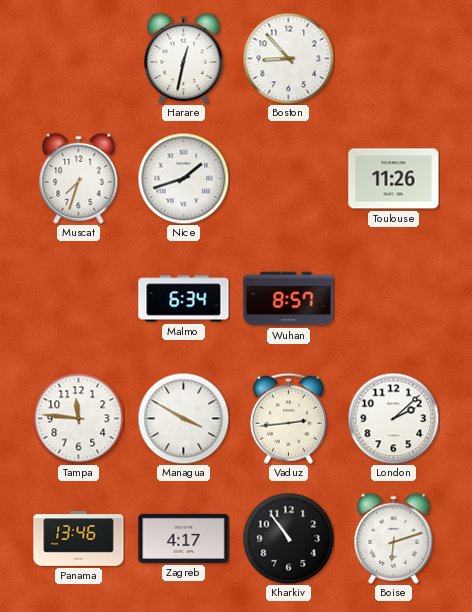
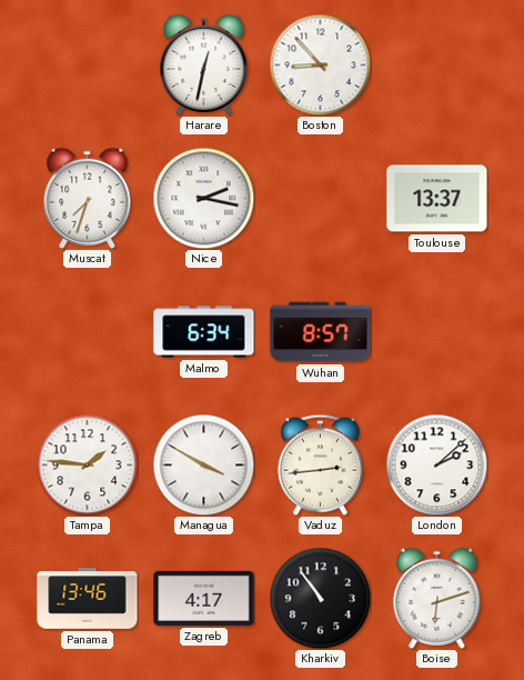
Nice: 1:42 -> 2:17
Toulouse: 11:26 -> 13:37
Tampa: 11:46 -> 1:46
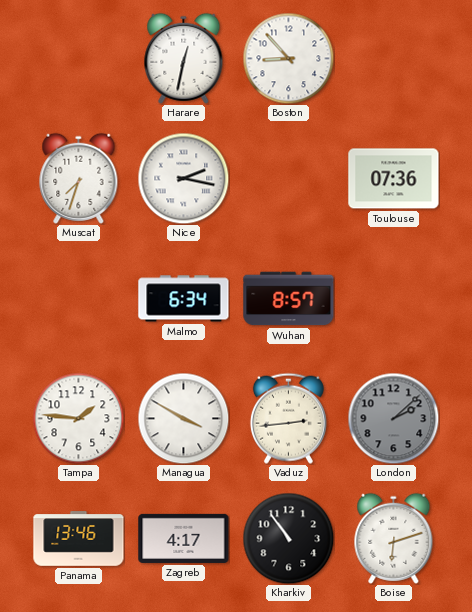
Toulouse: 13:37 -> 07:36
London dial: white -> grey
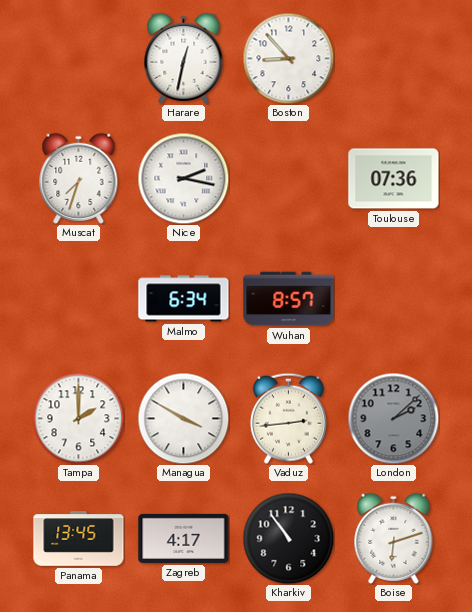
Tampa: 1:46 -> 2:00
Panama: 13:46 -> 13:45
